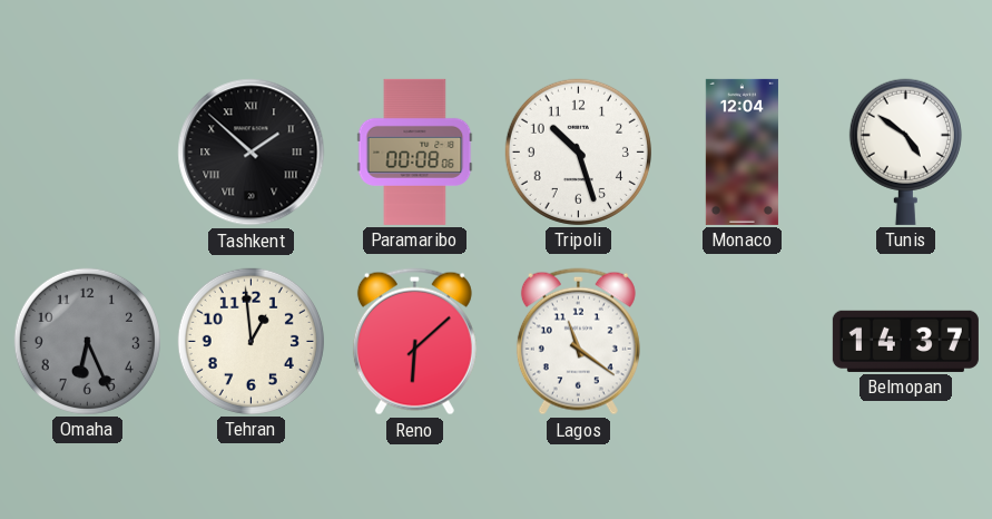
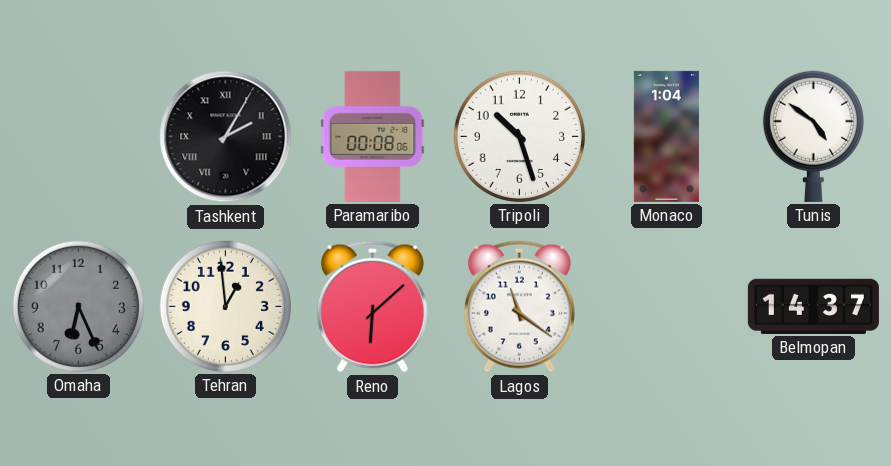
Tashkent: 1:52 -> 2:05
Monaco: 12:04 -> 1:04
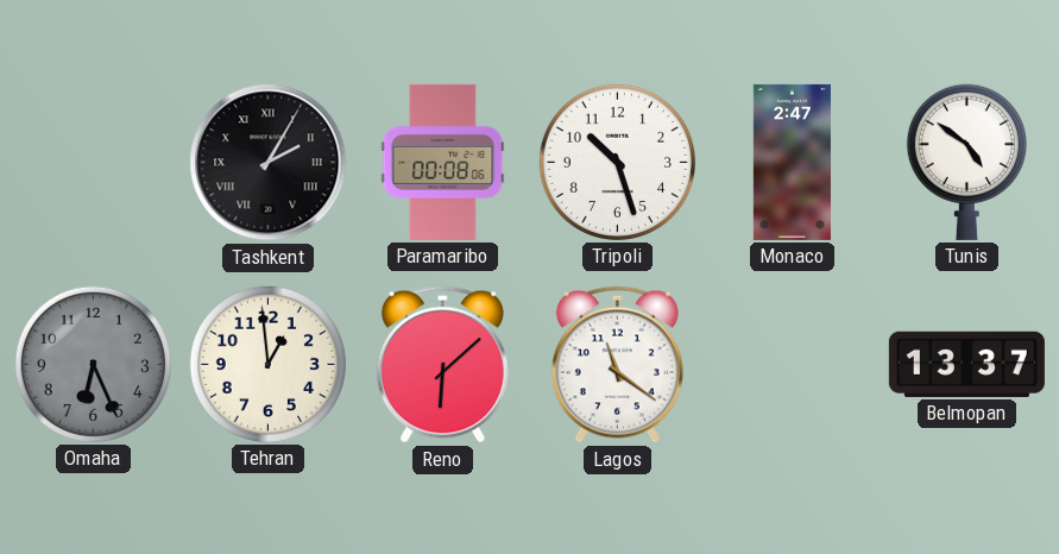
Monaco: 1:04 -> 2:47
Belmopan: 14:37 -> 13:37
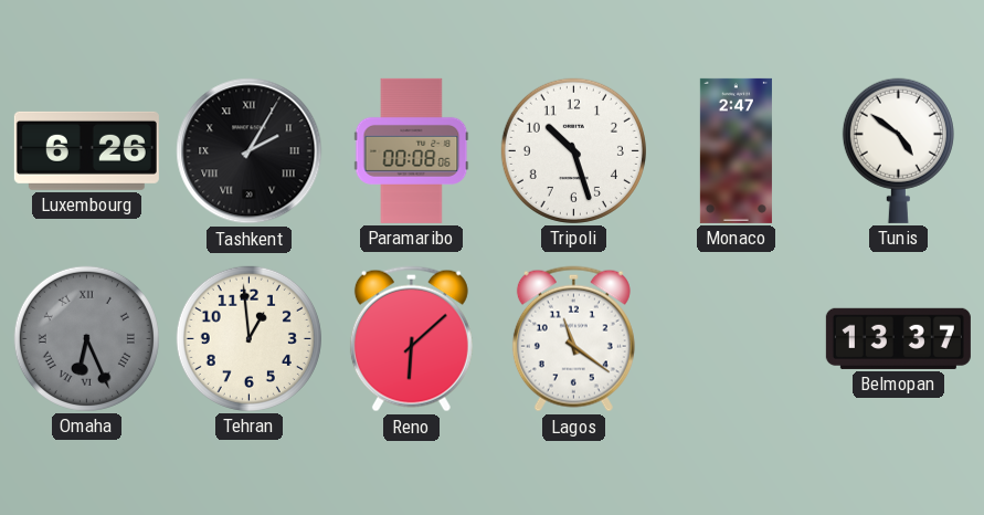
Luxembourg: none -> 6:26
Omaha numerals: Arabic -> Roman
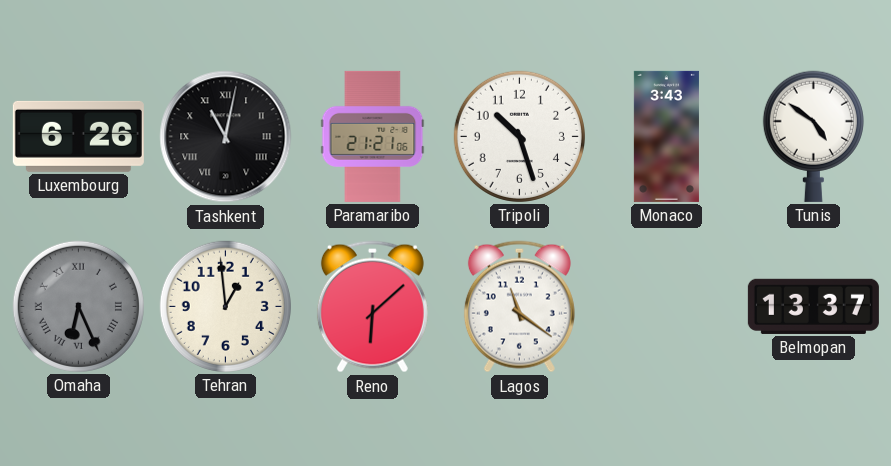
Tashkent: 2:05 -> 11:02
Paramaribo: 00:08 -> 21:21
Monaco: 2:47 -> 3:43
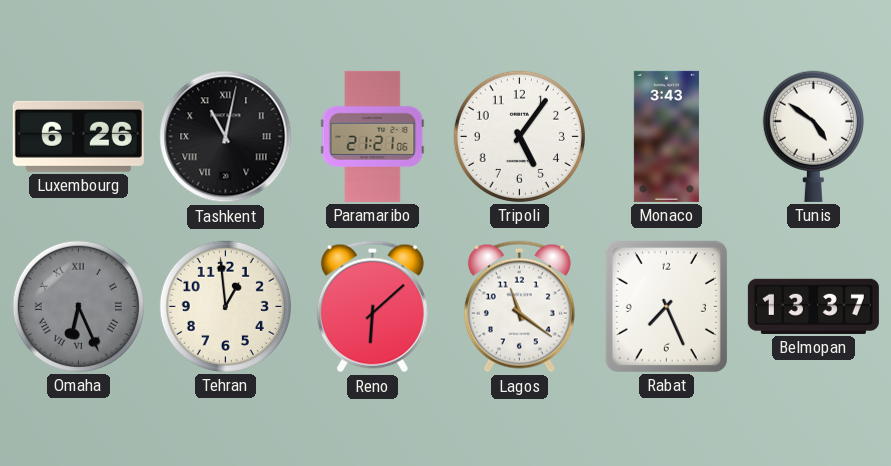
Tripoli: 10:27 -> 5:06
Rabat: none -> 7:26
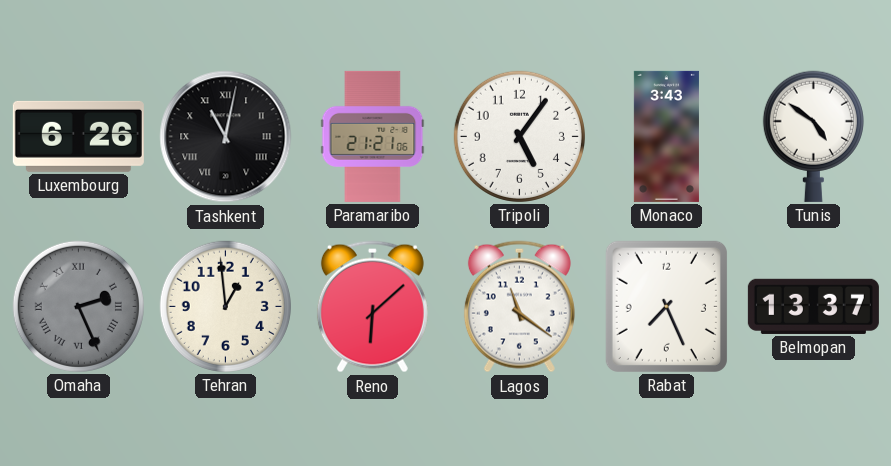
Omaha: 6:26 -> 2:26
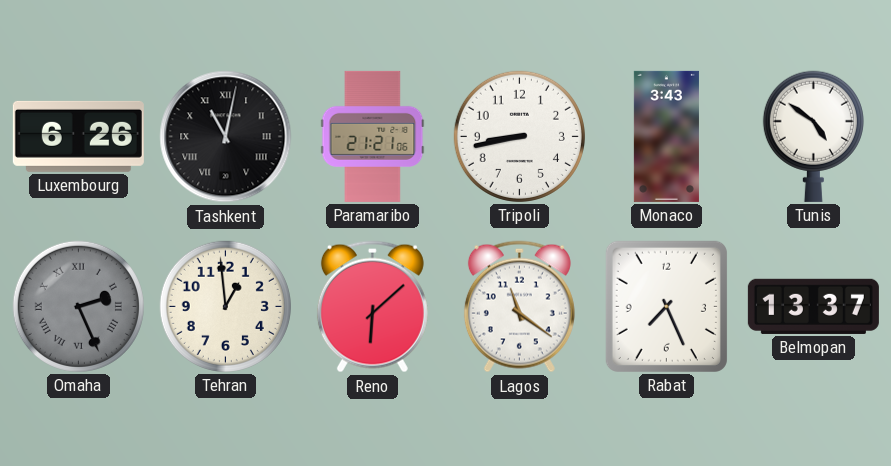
Tripoli: 5:06 -> 8:43
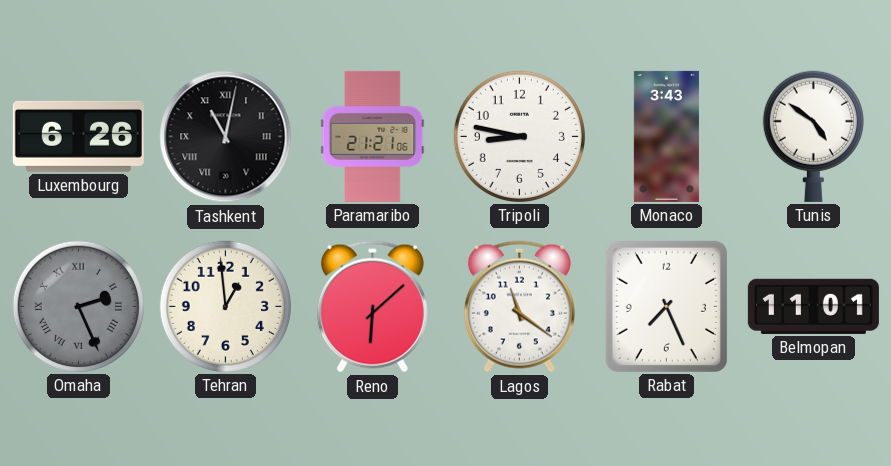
Tripoli: 8:43 -> 8:47
Belmopan: 13:37 -> 11:01
